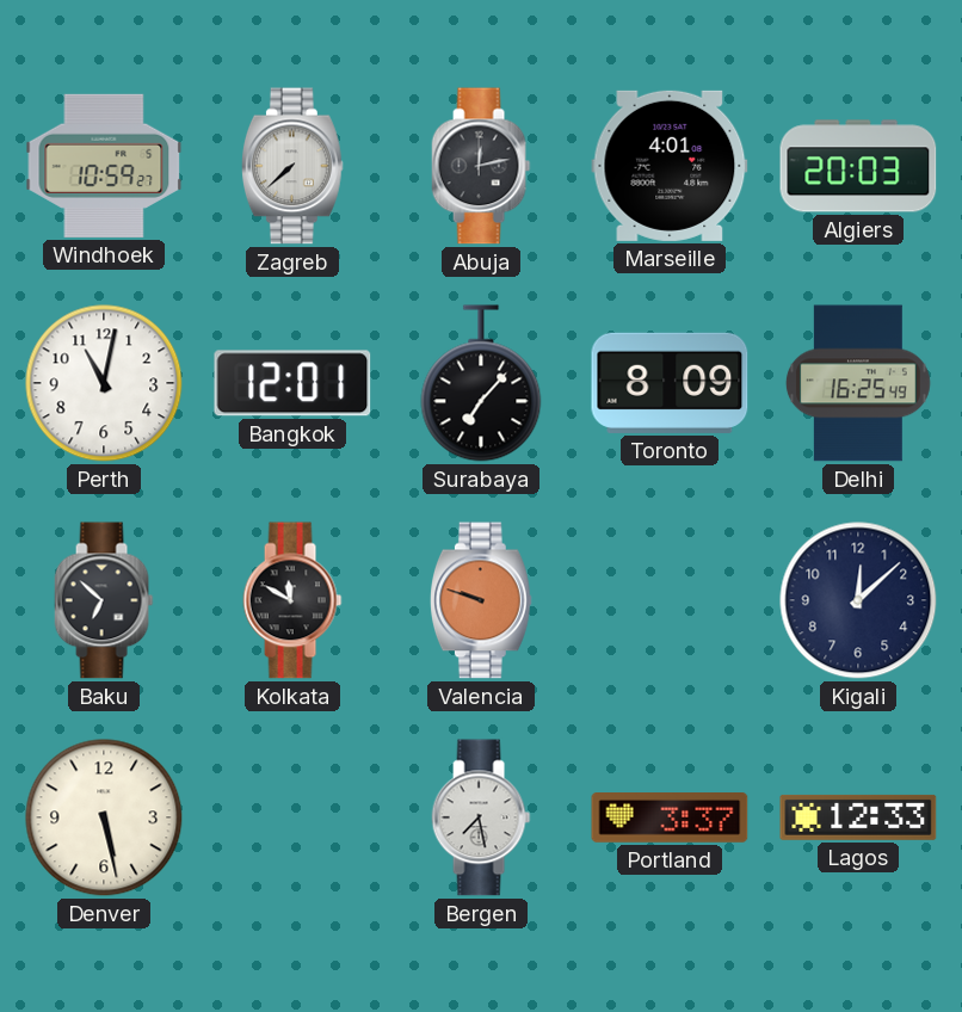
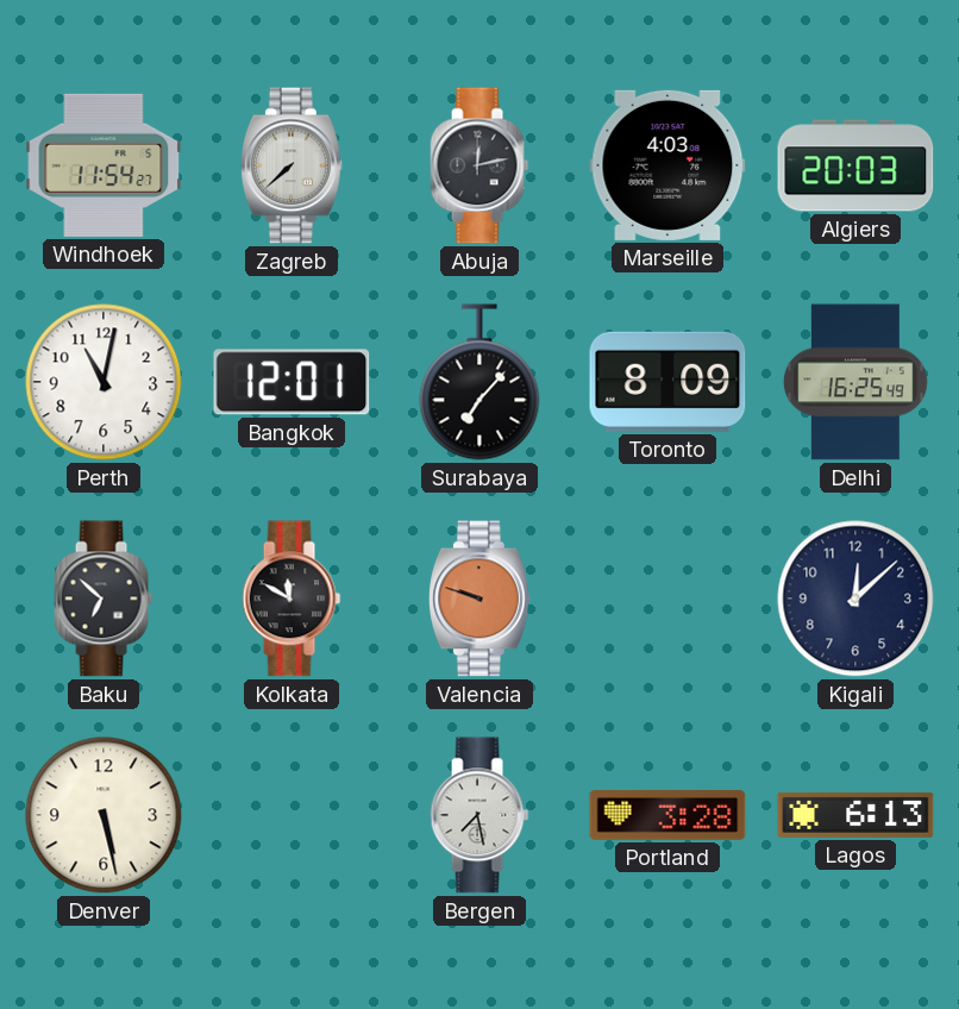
Windhoek: 10:59 -> 11:54
Marseille: 4:01 -> 4:03
Portland: 3:37 -> 3:28
Lagos: 12:33 -> 6:13
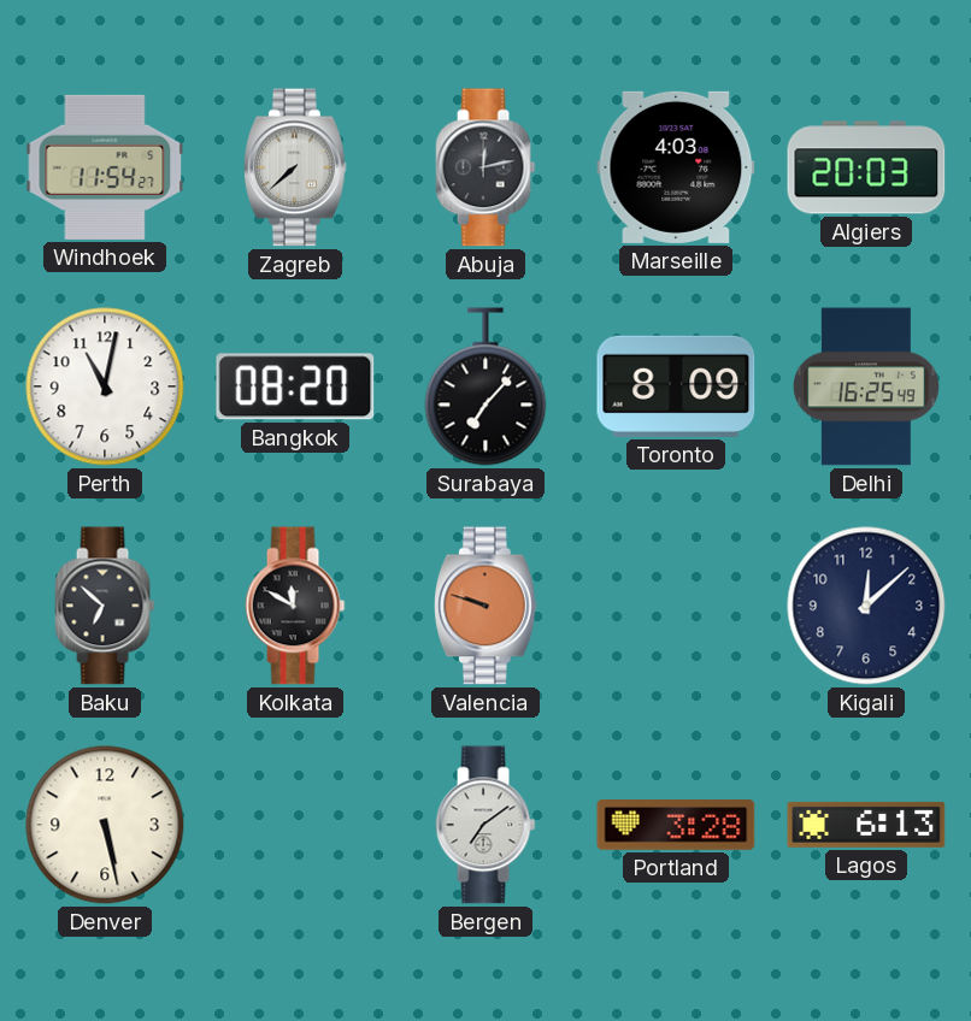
Bangkok: 12:01 -> 08:20
Bergen: 7:28 -> 7:09
